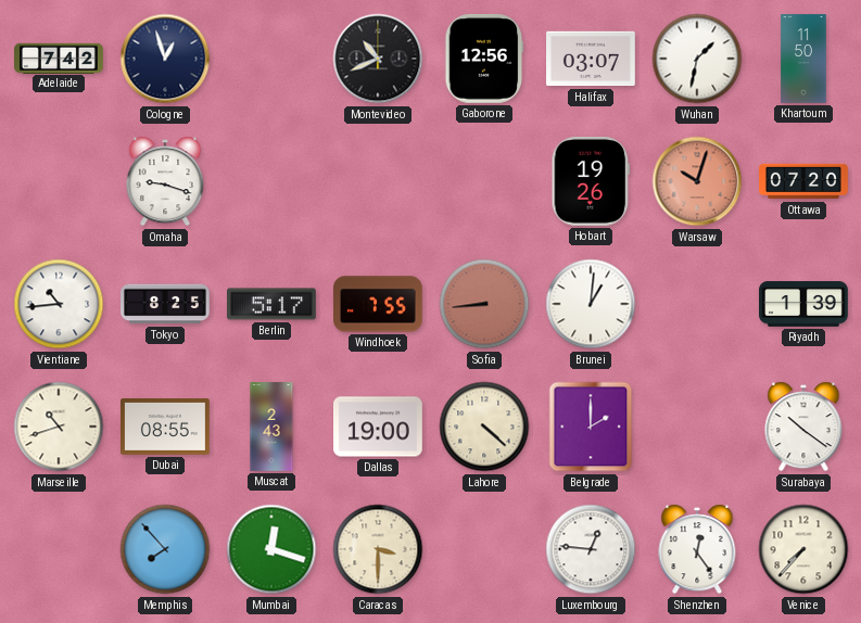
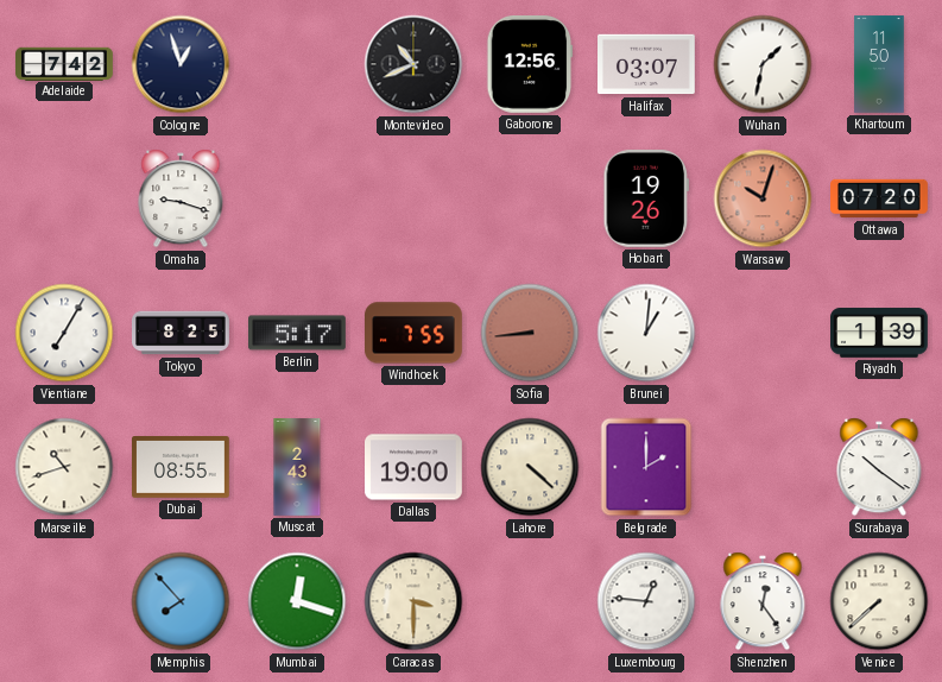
Vientiane: 10:44 -> 7:05
Venice: 7:37 -> 7:38
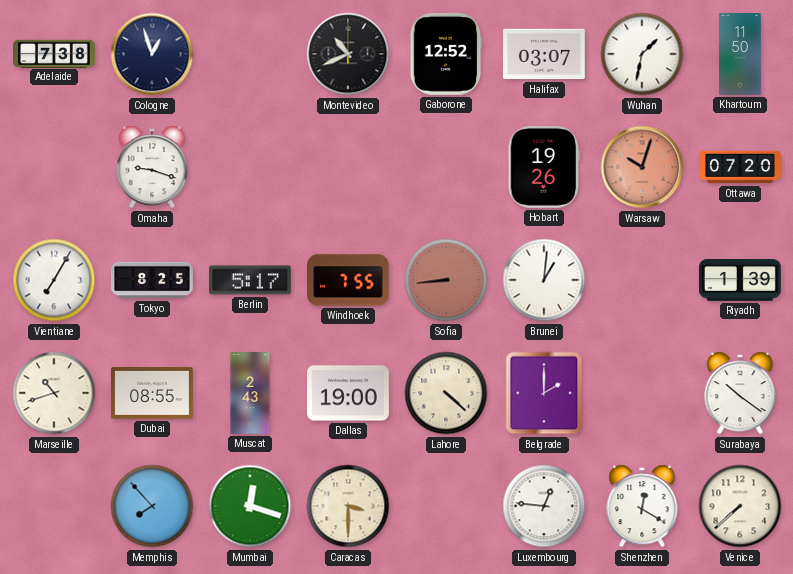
Adelaide: 7:42 -> 7:38
Gaborone: 12:56 -> 12:52
Shenzhen: 12:24 -> 12:20
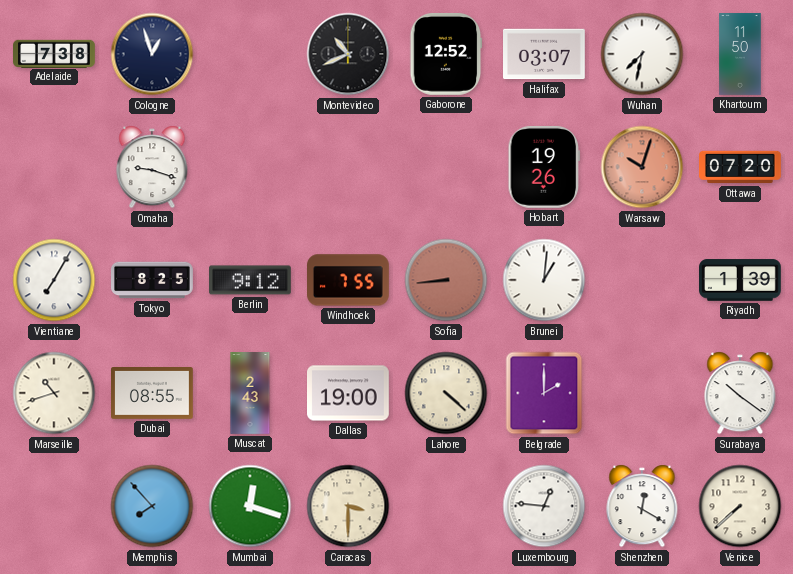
Wuhan: 1:32 -> 7:32
Berlin: 5:17 -> 9:12
